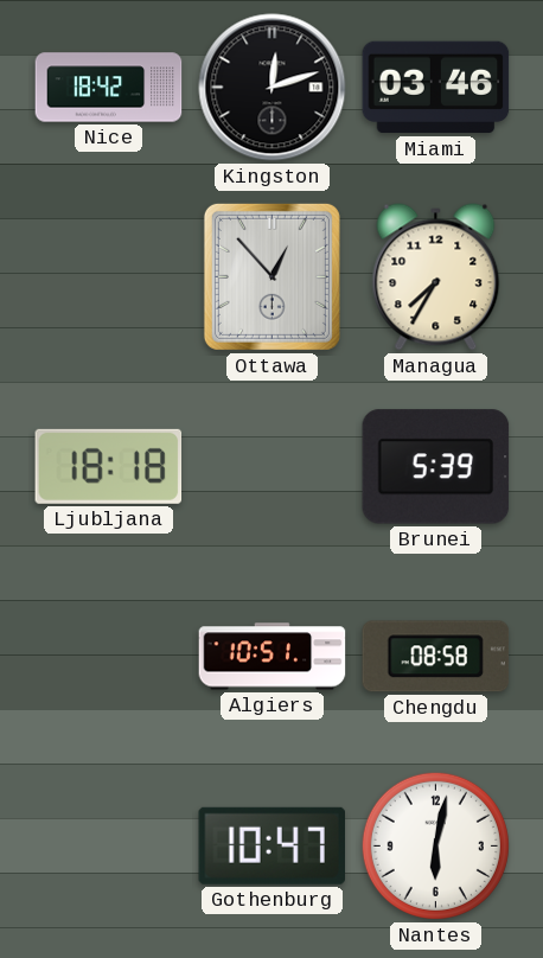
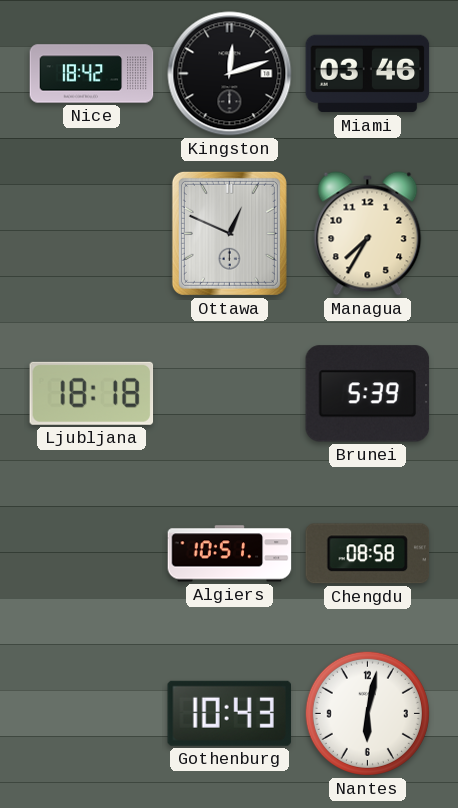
Ottawa: 12:53 -> 12:49
Gothenburg: 10:47 -> 10:43
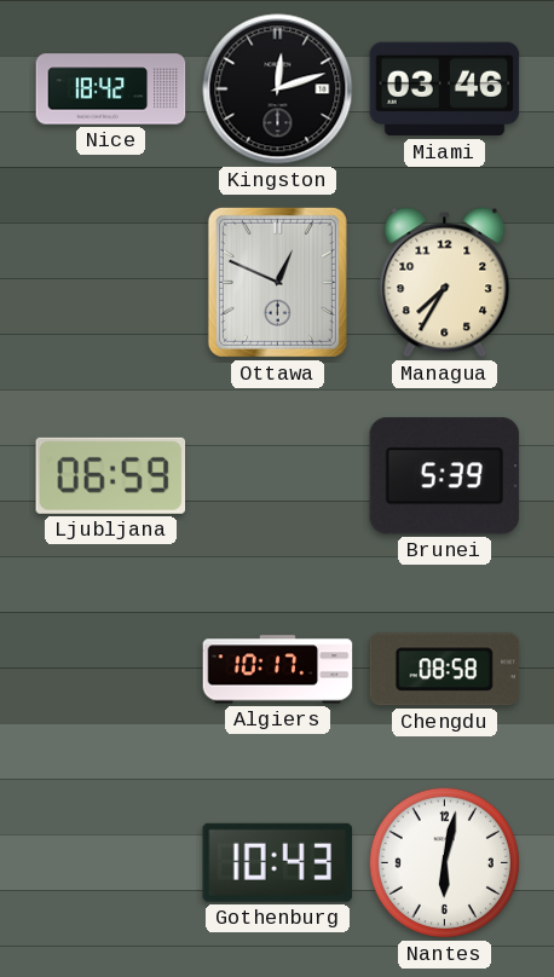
Ljubljana: 18:18 -> 06:59
Algiers: 10:51 -> 10:17
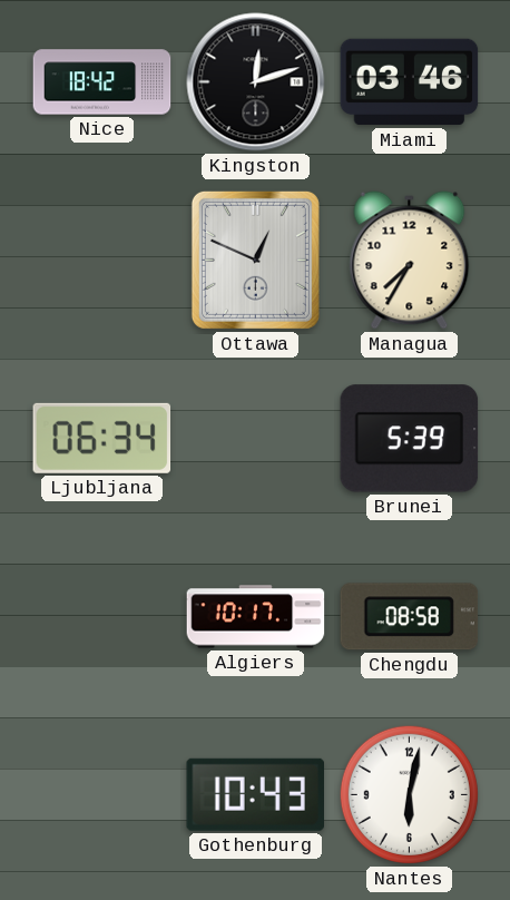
Ljubljana: 06:59 -> 06:34
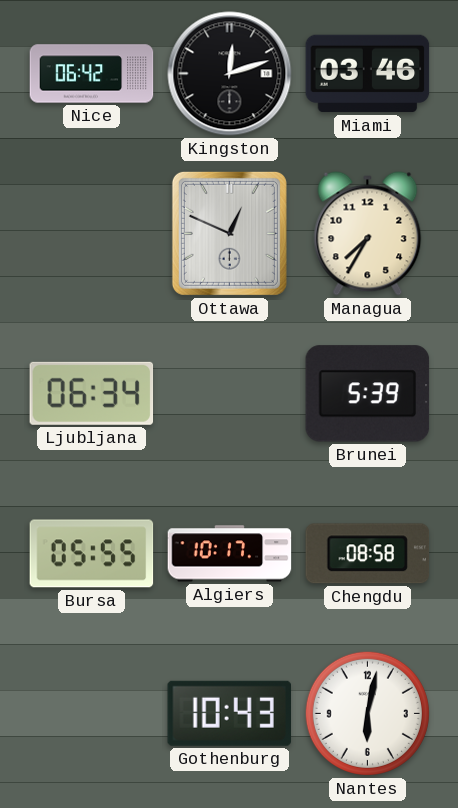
Nice: 18:42 -> 06:42
Bursa: none -> 05:55
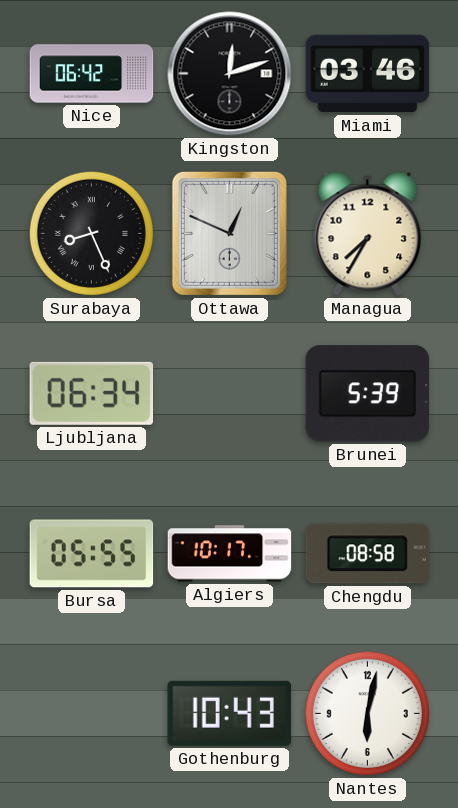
Surabaya: none -> 8:26
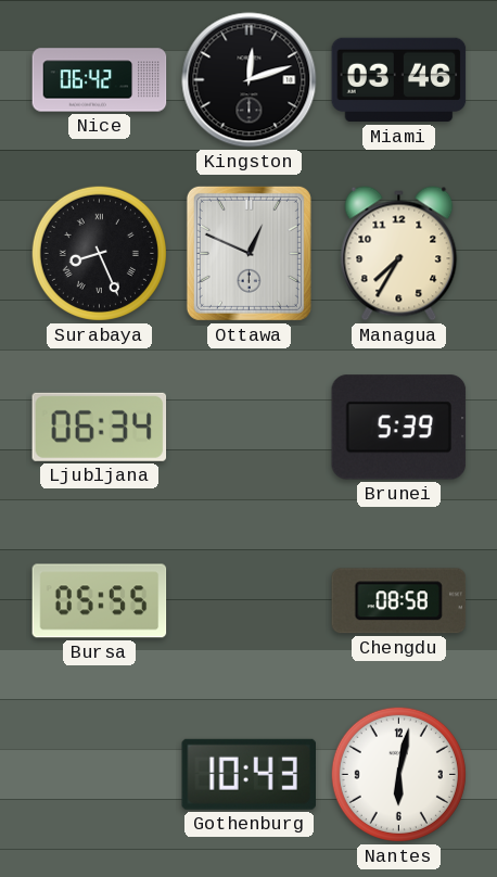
Algiers: 10:17 -> none
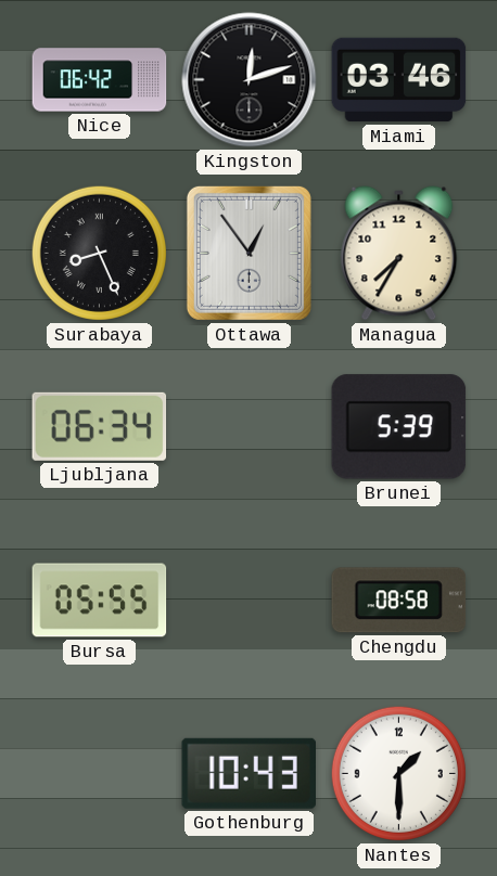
Ottawa: 12:49 -> 12:54
Nantes: 6:02 -> 1:30
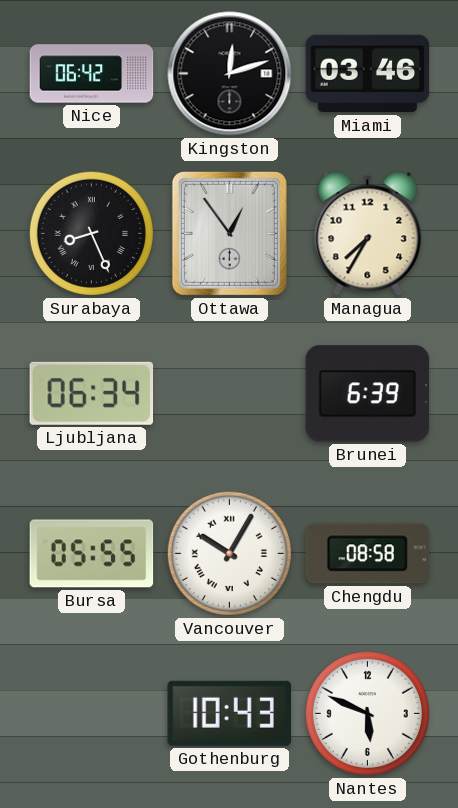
Brunei: 5:39 -> 6:39
Vancouver: none -> 10:05
Nantes: 1:30 -> 5:49
